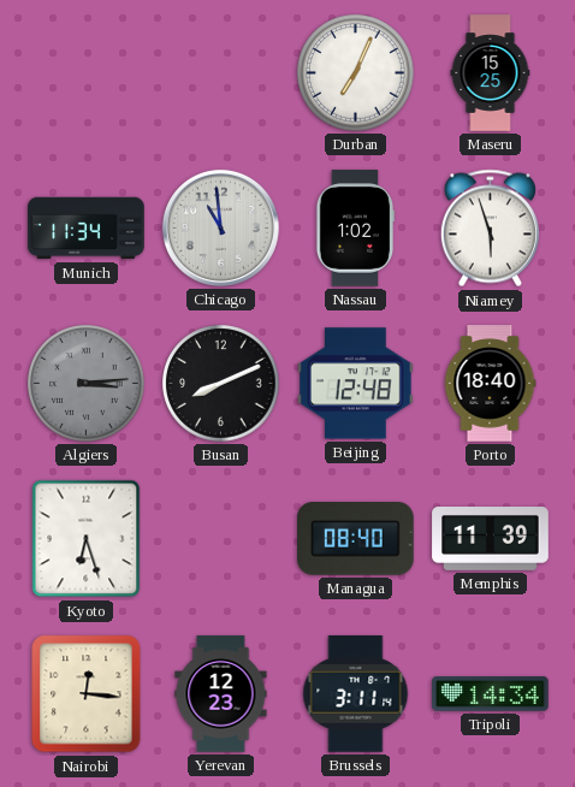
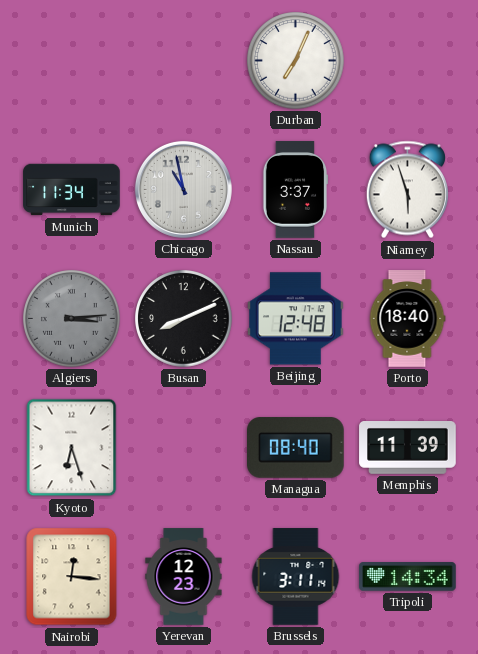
Maseru: 15:25 -> none
Chicago: 10:59 -> 10:58
Nassau: 1:02 -> 3:37
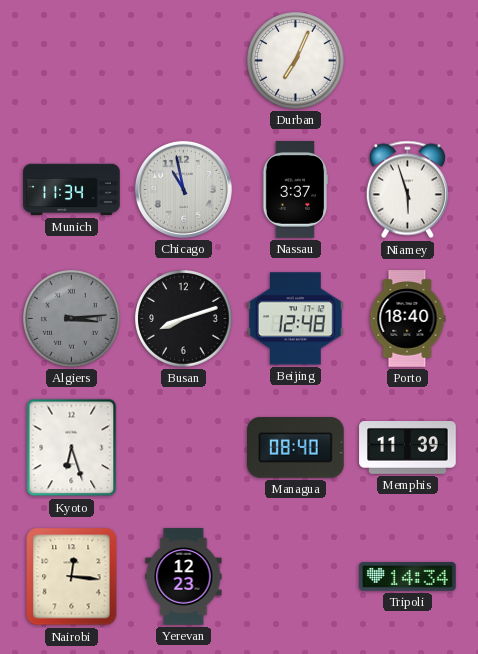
Busan: 8:11 -> 8:12
Brussels: 3:11 -> none
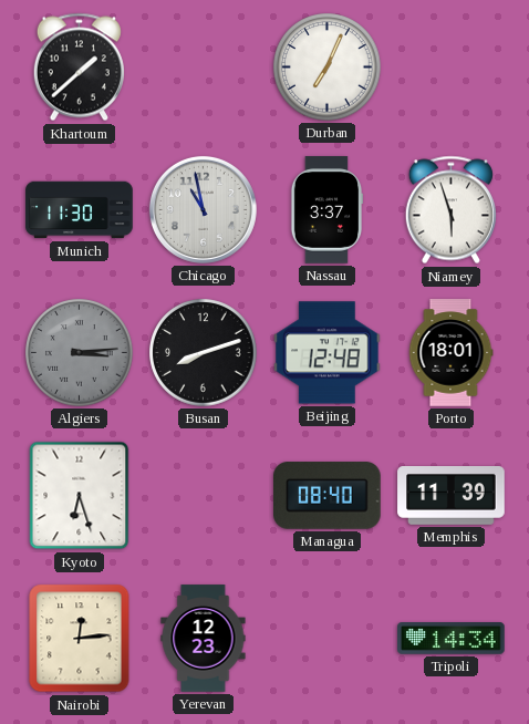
Khartoum: none -> 1:38
Munich: 11:34 -> 11:30
Porto: 18:40 -> 18:01
Nairobi: 12:16 -> 12:14
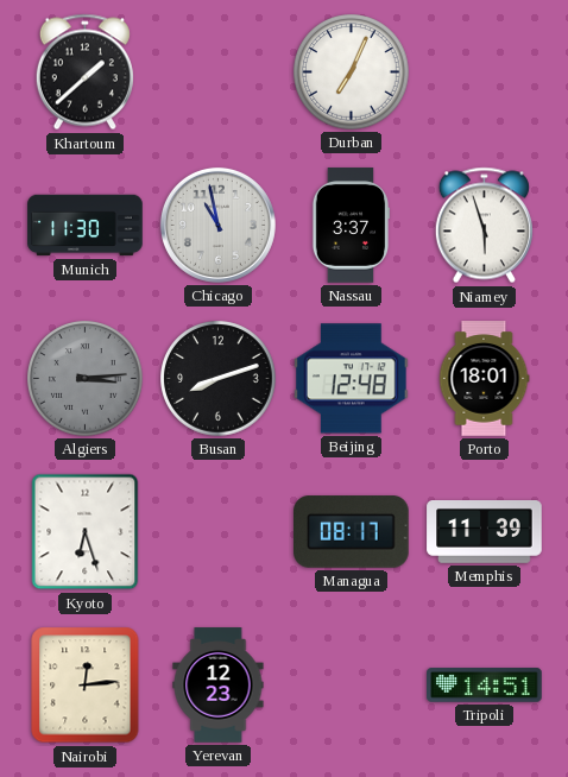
Managua: 08:40 -> 08:17
Tripoli: 14:34 -> 14:51
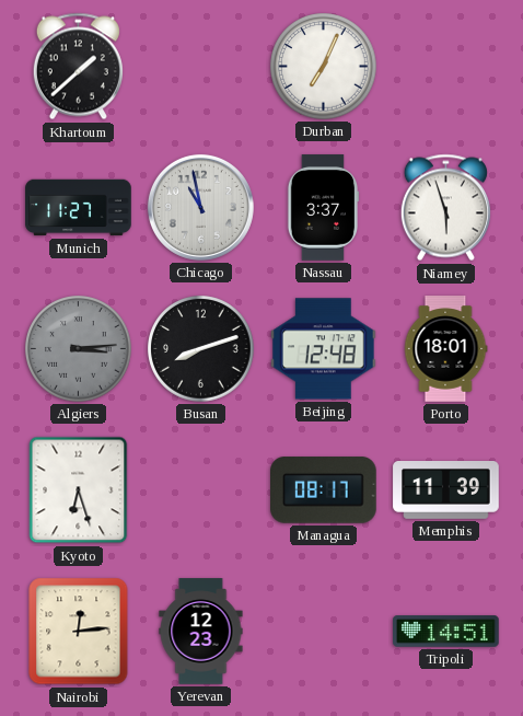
Munich: 11:30 -> 11:27
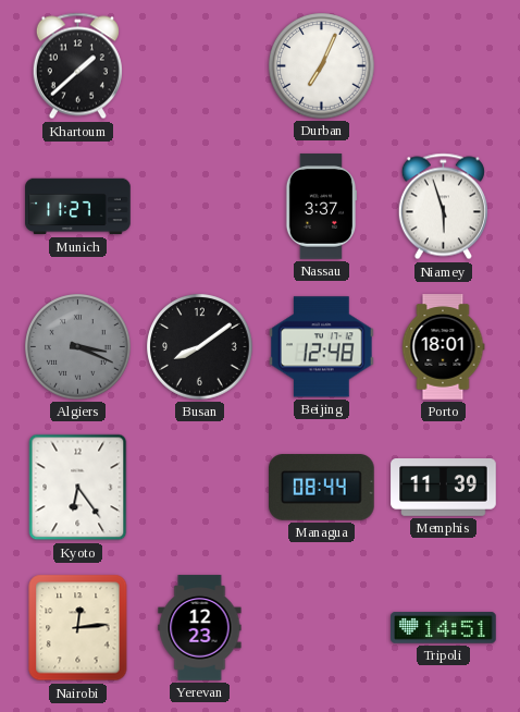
Chicago: 10:58 -> none
Algiers: 3:14 -> 3:19
Busan: 8:12 -> 8:09
Kyoto: 6:27 -> 6:24
Managua: 08:17 -> 08:44
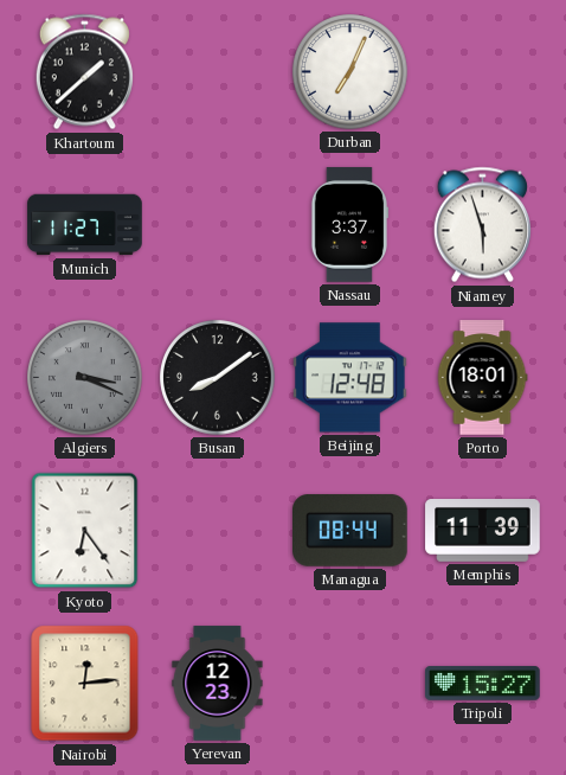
Tripoli: 14:51 -> 15:27
